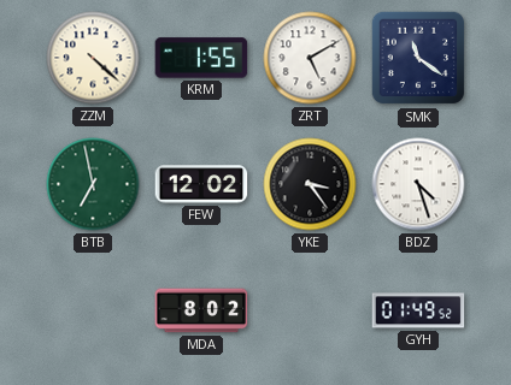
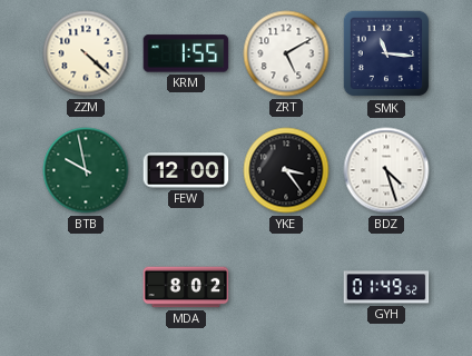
SMK: 11:21 -> 11:16
BTB: 6:58 -> 9:58
FEW: 12:02 -> 12:00
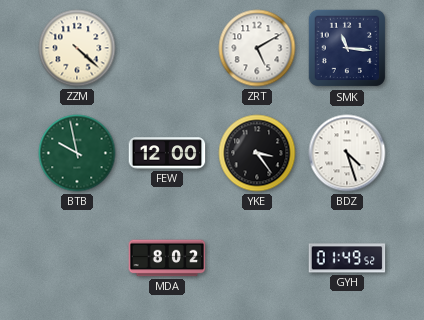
KRM: 1:55 -> none
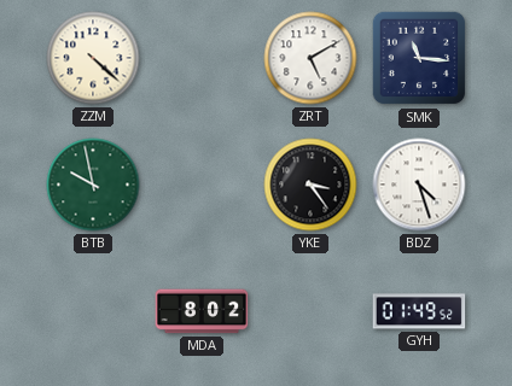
FEW: 12:00 -> none
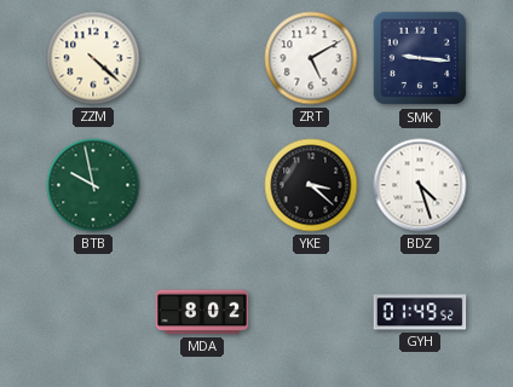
SMK: 11:16 -> 9:16
YKE: 3:24 -> 3:22
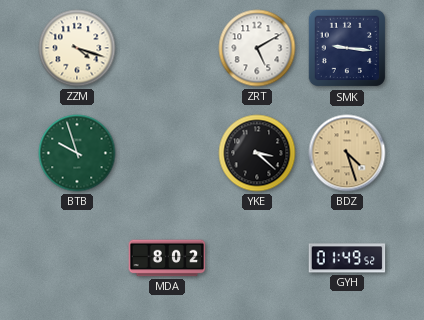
ZZM: 4:22 -> 4:18
BTB: 9:58 -> 9:57
BDZ dial: white -> champagne
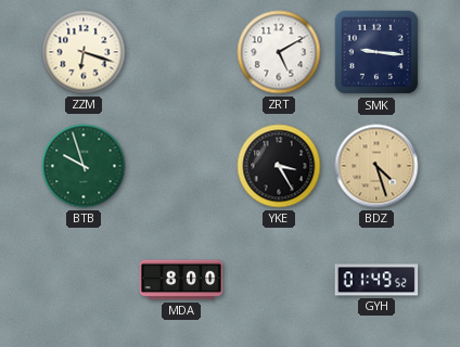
ZZM: 4:18 -> 6:18
YKE: 3:22 -> 3:25
MDA: 8:02 -> 8:00
